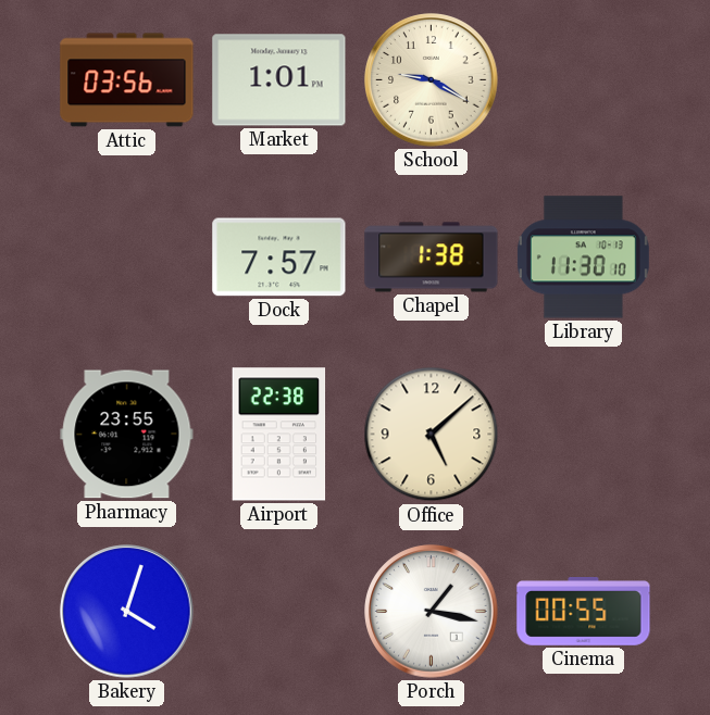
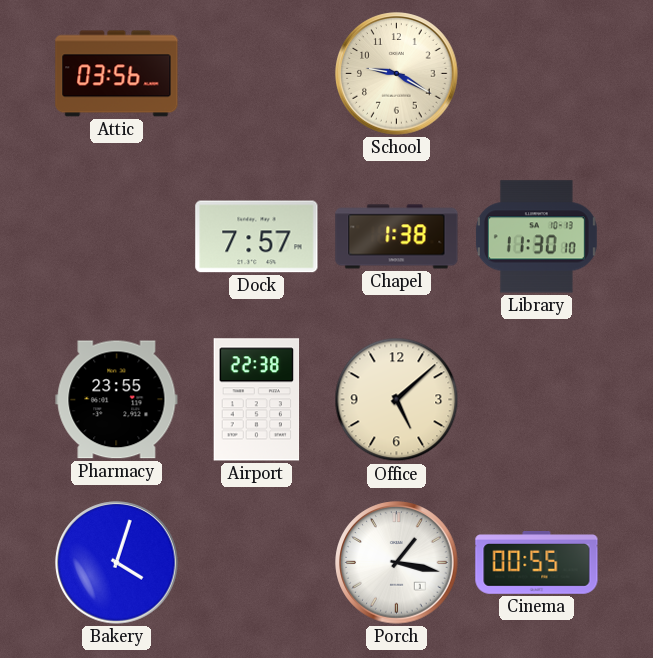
Market: 1:01 -> none
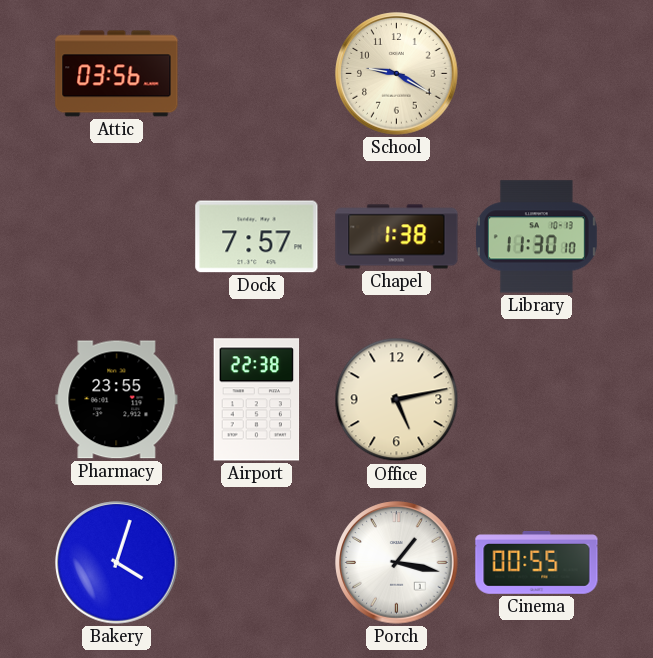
Office: 5:08 -> 5:13
